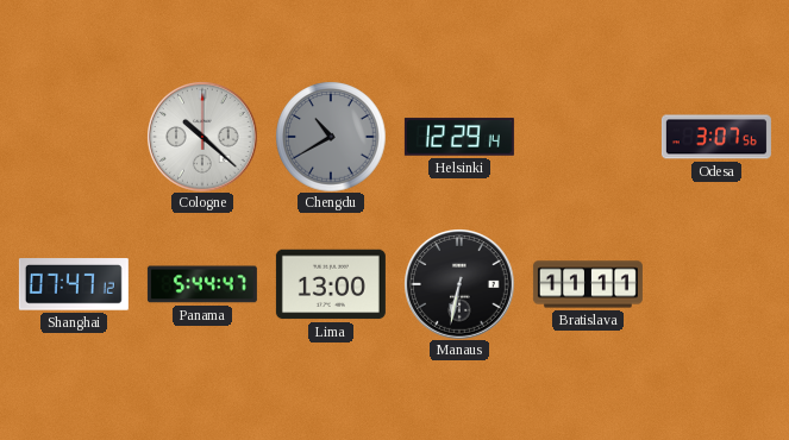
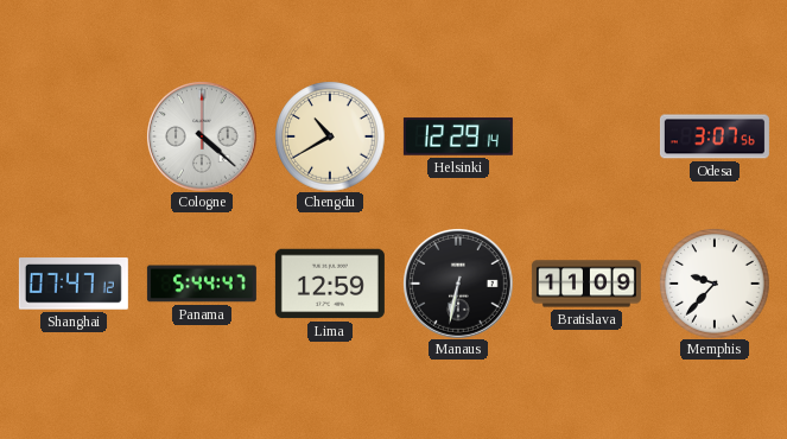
Cologne: 10:22 -> 4:22
Chengdu dial: grey -> cream
Lima: 13:00 -> 12:59
Bratislava: 11:11 -> 11:09
Memphis: none -> 9:37
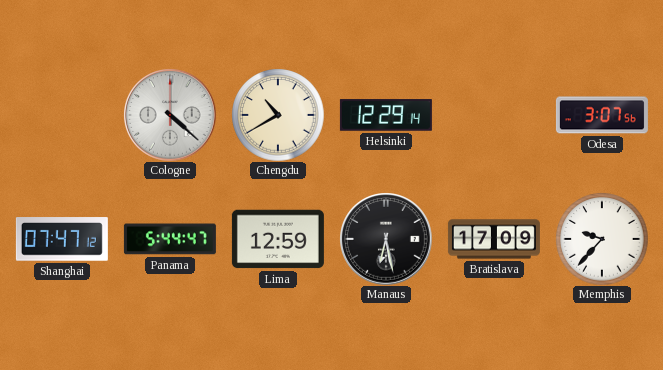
Manaus: 6:32 -> 6:28
Bratislava: 11:09 -> 17:09
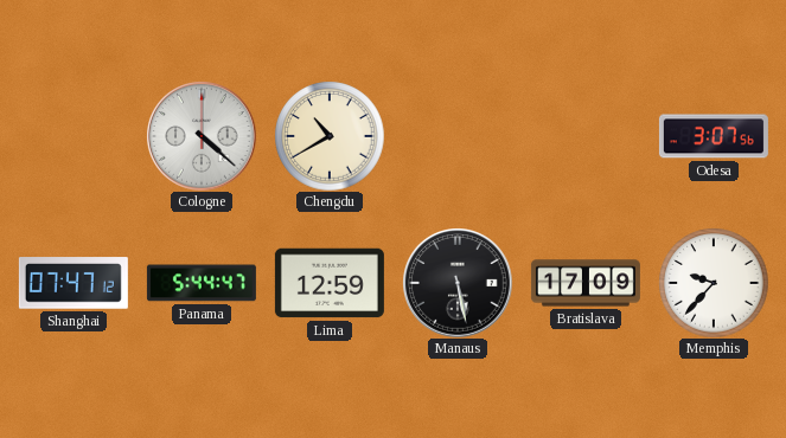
Helsinki: 12:29 -> none
Manaus: 6:28 -> 5:28
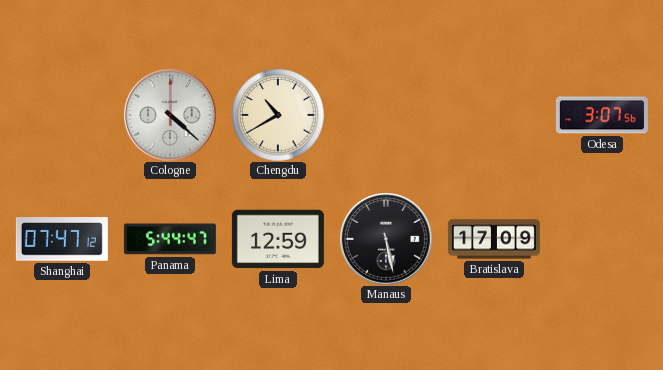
Memphis: 9:37 -> none
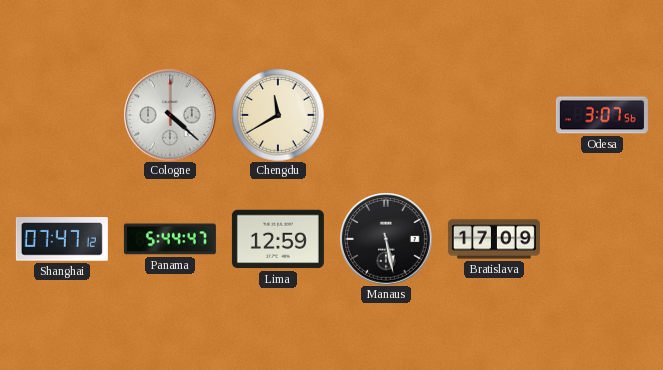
Chengdu: 10:40 -> 11:40
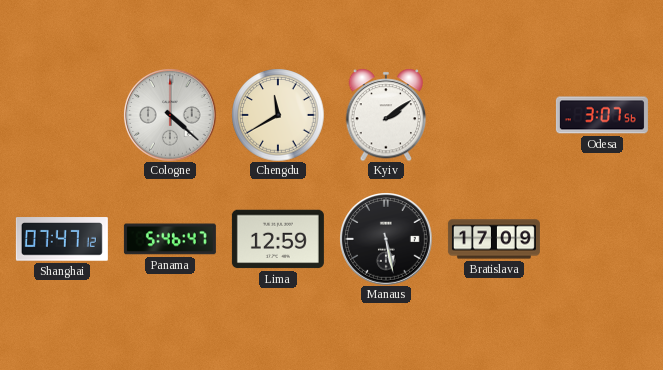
Kyiv: none -> 2:09
Panama: 5:44 -> 5:46
